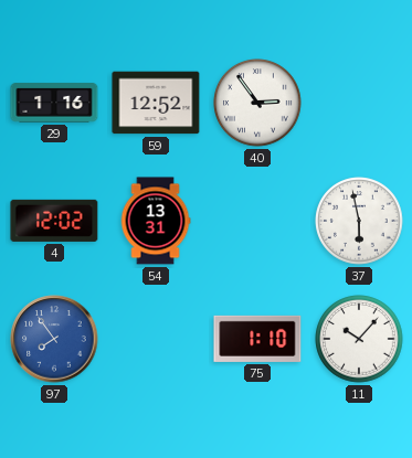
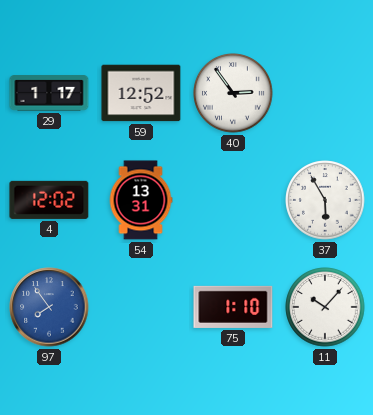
29: 1:16 -> 1:17
37: 5:58 -> 5:55
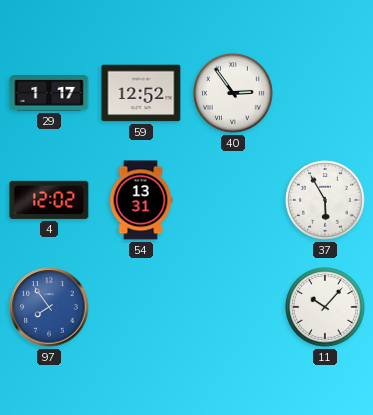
75: 1:10 -> none
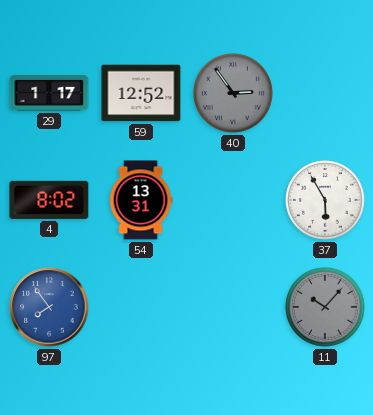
40 dial: white -> grey
4: 12:02 -> 8:02
11 dial: white -> grey
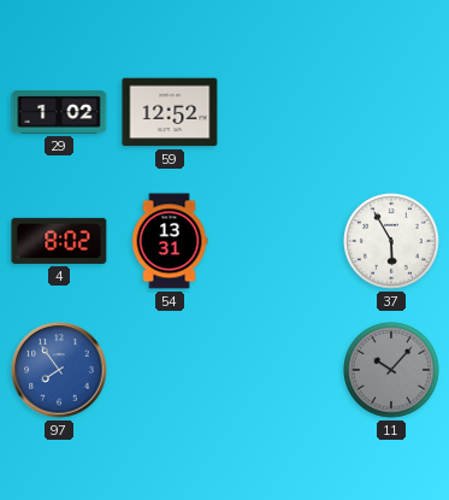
29: 1:17 -> 1:02
40: 2:54 -> none
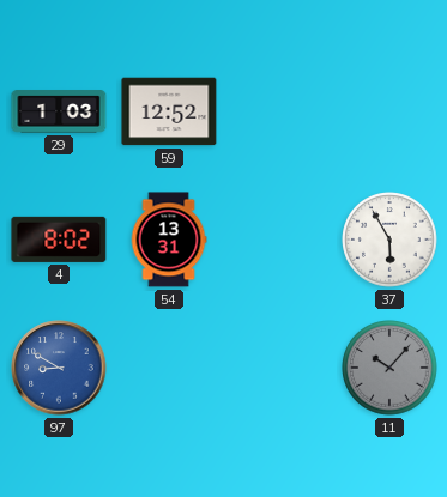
29: 1:02 -> 1:03
97: 7:54 -> 8:50
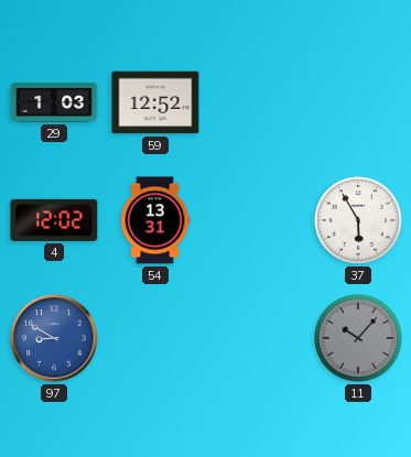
4: 8:02 -> 12:02
